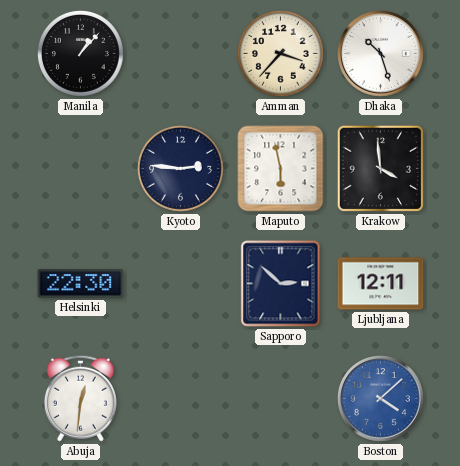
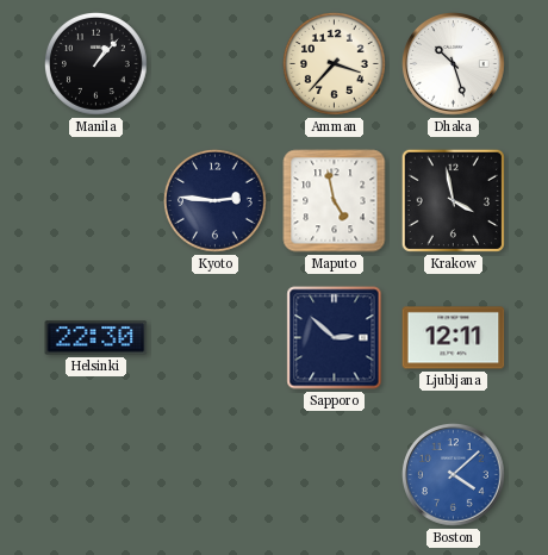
Maputo: 5:58 -> 4:58
Krakow: 3:59 -> 3:58
Abuja: 12:31 -> none
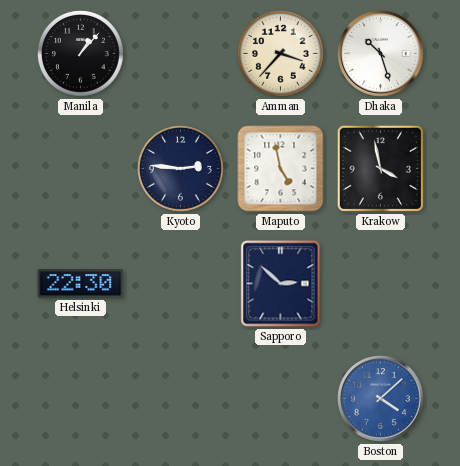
Ljubljana: 12:11 -> none
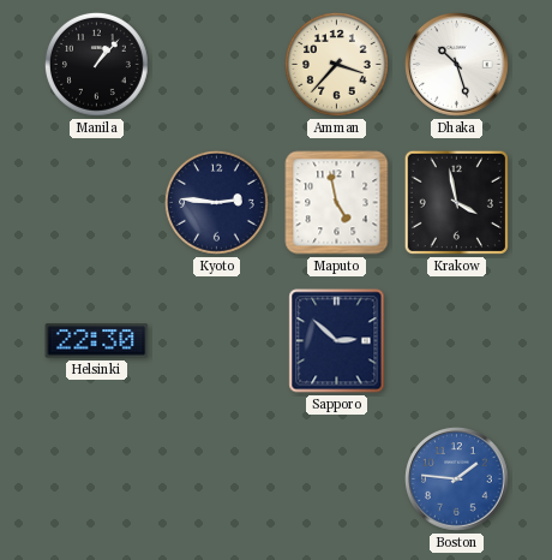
Boston: 4:08 -> 1:46
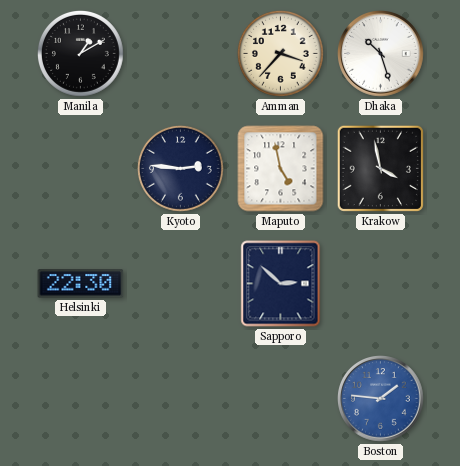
Manila: 1:07 -> 1:10
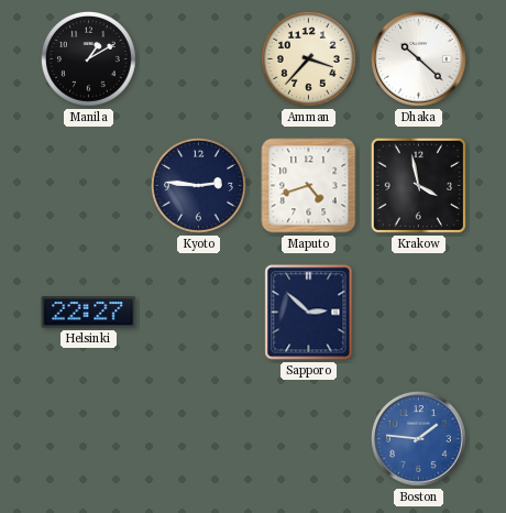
Dhaka: 10:27 -> 10:22
Maputo: 4:58 -> 4:42
Helsinki: 22:30 -> 22:27
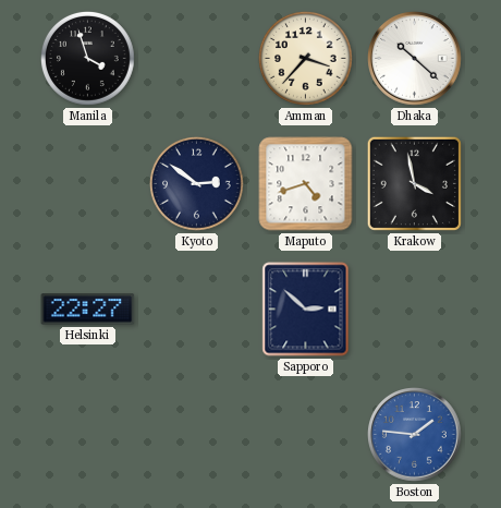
Manila: 1:10 -> 3:57
Kyoto: 2:46 -> 2:51
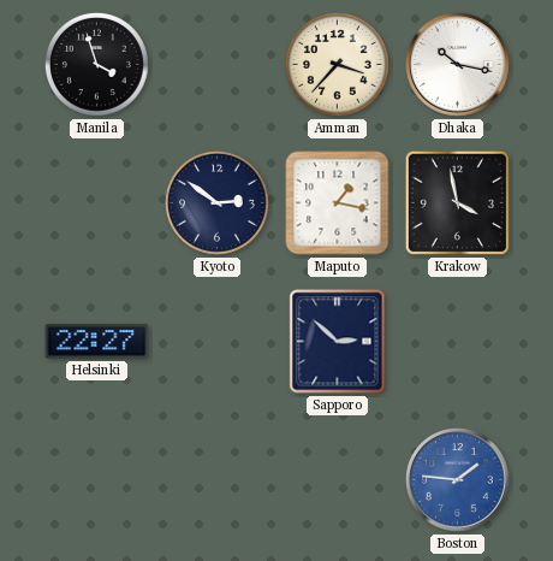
Dhaka: 10:22 -> 10:17
Maputo: 4:42 -> 1:17
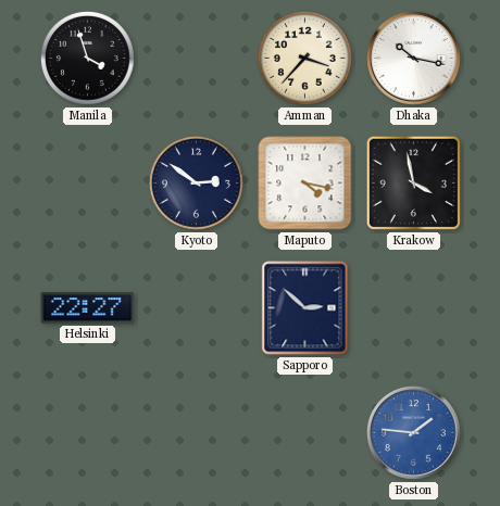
Maputo: 1:17 -> 4:17
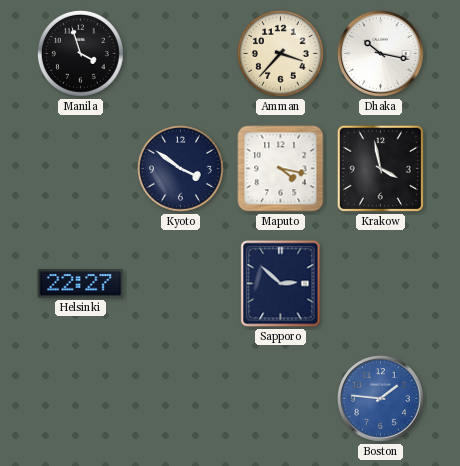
Kyoto: 2:51 -> 3:51
